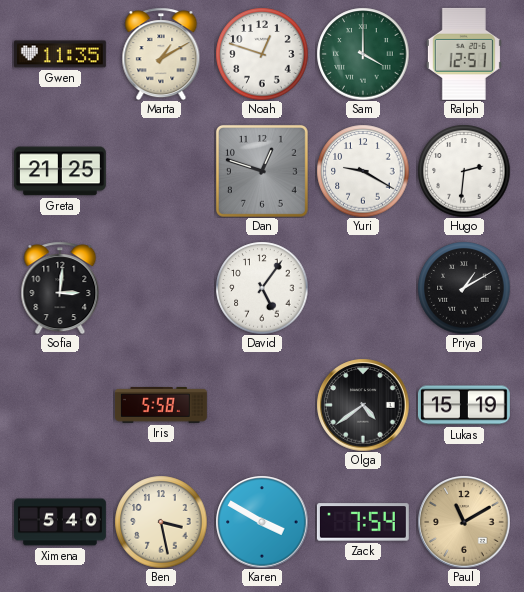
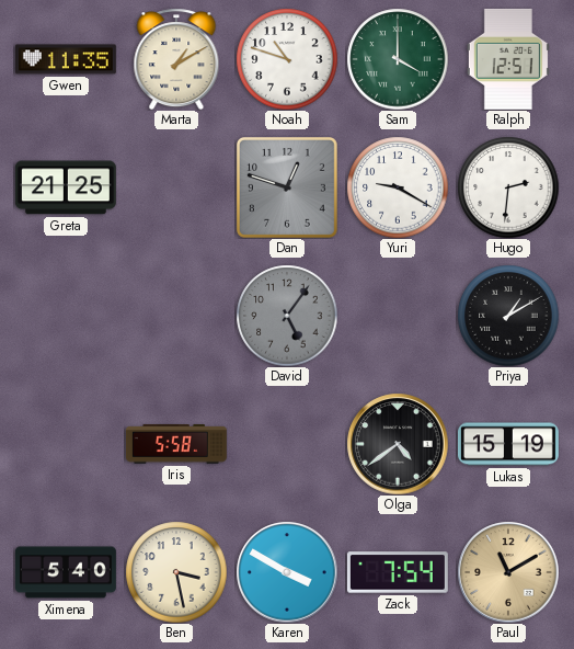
Noah: 12:48 -> 10:48
Sofia: 3:01 -> none
David dial: white -> grey
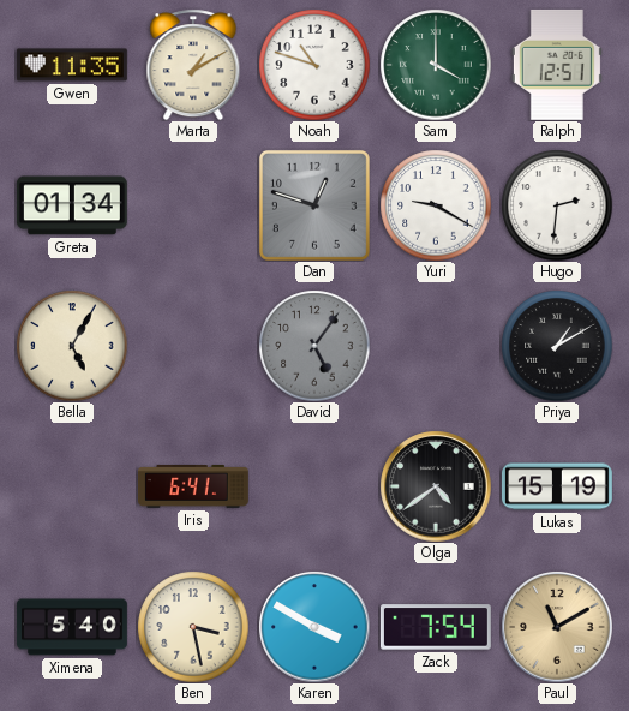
Greta: 21:25 -> 01:34
Bella: none -> 5:05
Iris: 5:58 -> 6:41
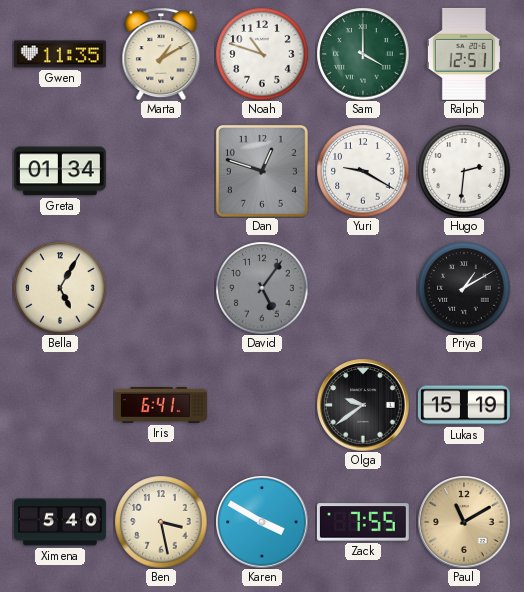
Olga: 4:39 -> 9:39
Zack: 7:54 -> 7:55
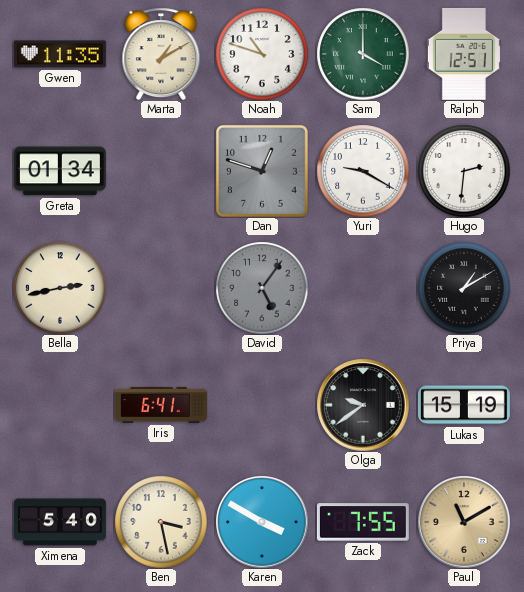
Bella: 5:05 -> 2:43
